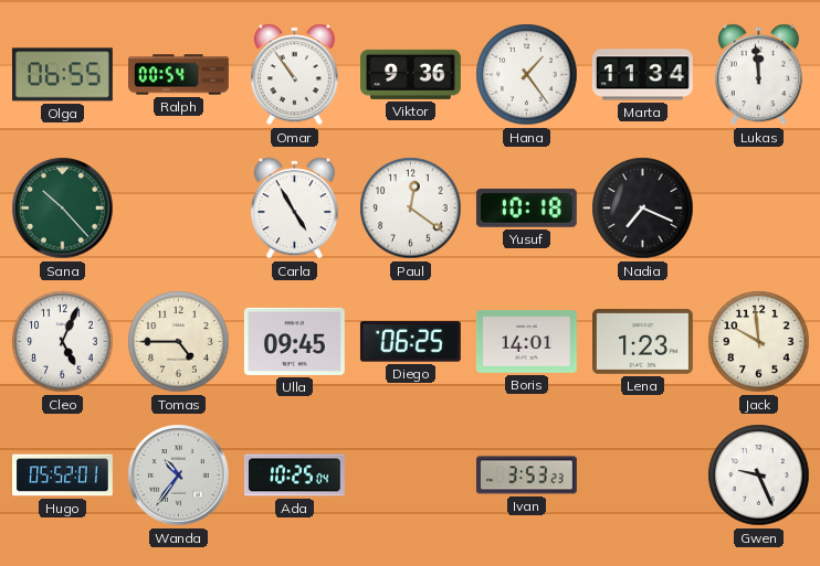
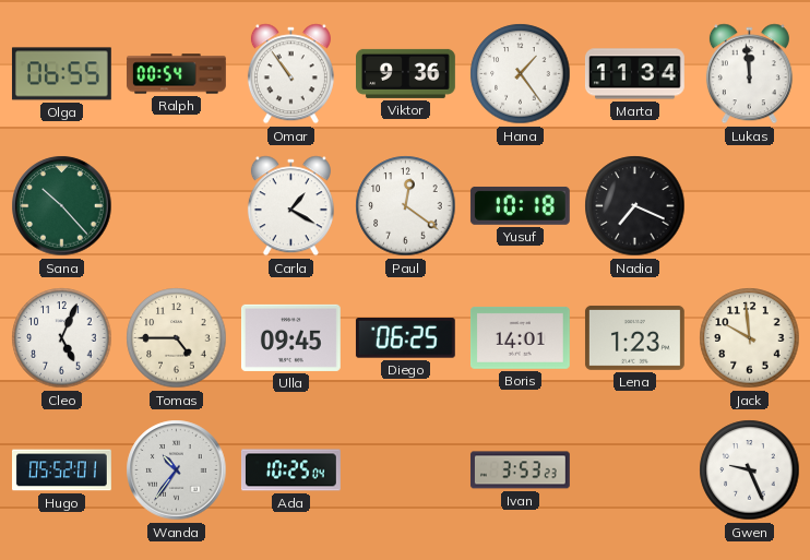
Carla: 4:55 -> 1:20
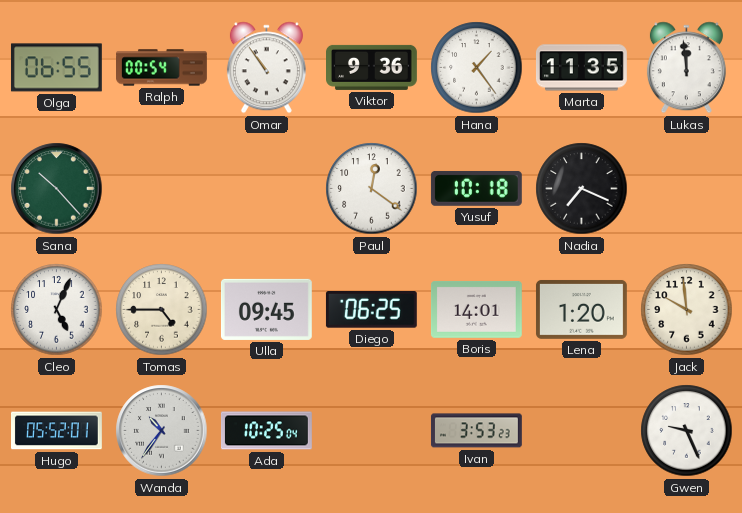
Marta: 11:34 -> 11:35
Carla: 1:20 -> none
Lena: 1:23 -> 1:20
